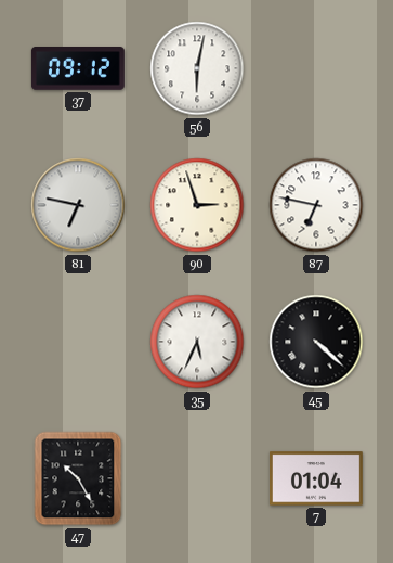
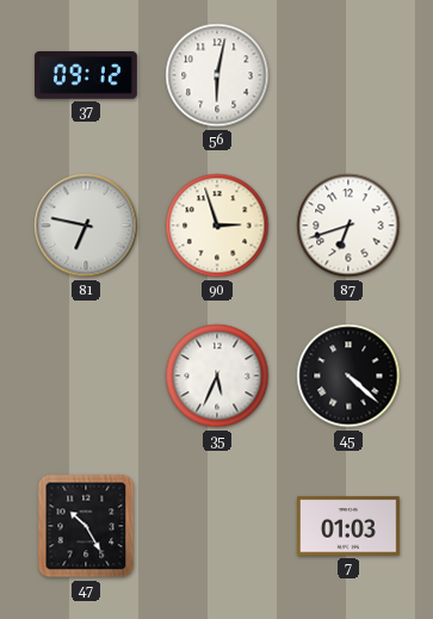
87: 6:47 -> 6:42
7: 01:04 -> 01:03
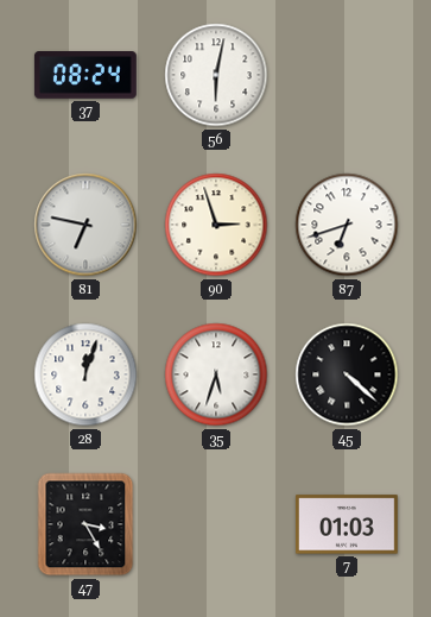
37: 09:12 -> 08:24
28: none -> 12:03
35: 5:34 -> 5:33
47: 10:25 -> 3:25
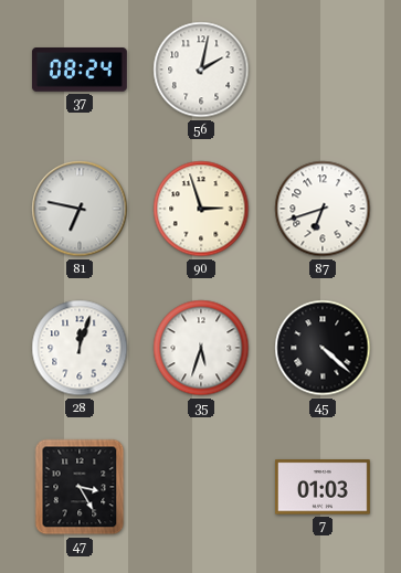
56: 6:02 -> 2:02
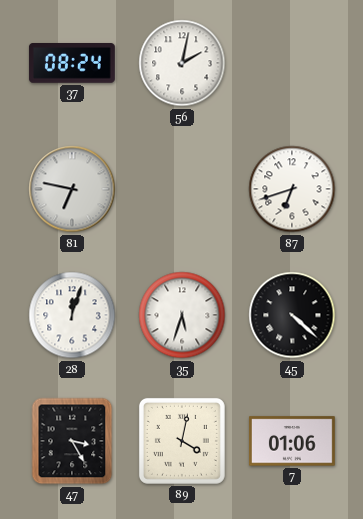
90: 2:57 -> none
89: none -> 4:02
7: 01:03 -> 01:06
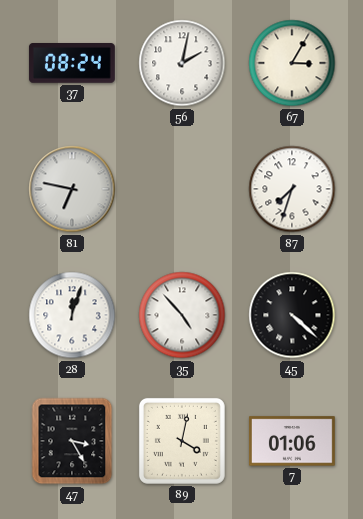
67: none -> 3:05
87: 6:42 -> 7:33
35: 5:33 -> 4:53
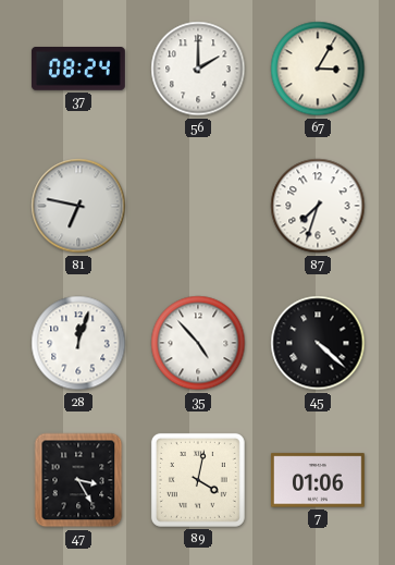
56: 2:02 -> 2:00
